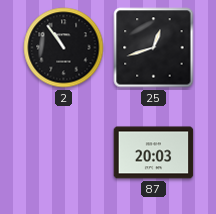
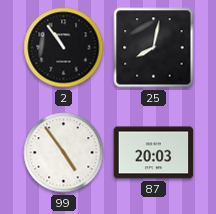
25: 12:42 -> 8:02
99: none -> 4:54
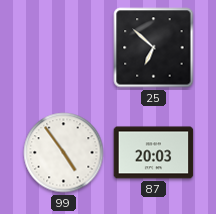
2: 10:54 -> none
25: 8:02 -> 6:52
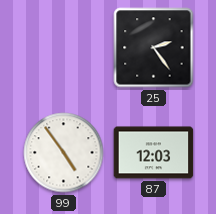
25: 6:52 -> 2:24
87: 20:03 -> 12:03
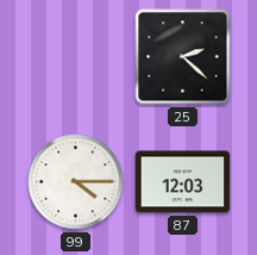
25: 2:24 -> 2:22
99: 4:54 -> 4:15
